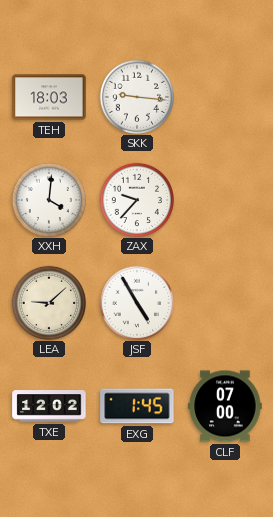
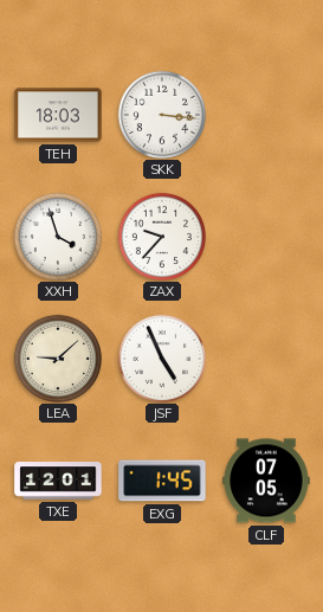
SKK: 9:16 -> 3:16
XXH: 4:01 -> 3:57
JSF: 4:55 -> 4:56
TXE: 12:02 -> 12:01
CLF: 07:00 -> 07:05
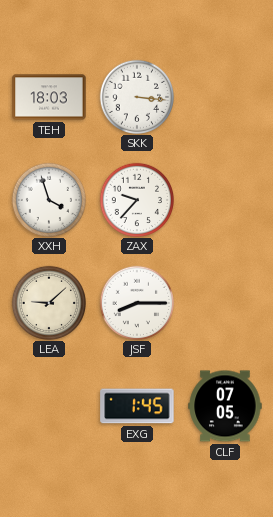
JSF: 4:56 -> 8:15
TXE: 12:01 -> none
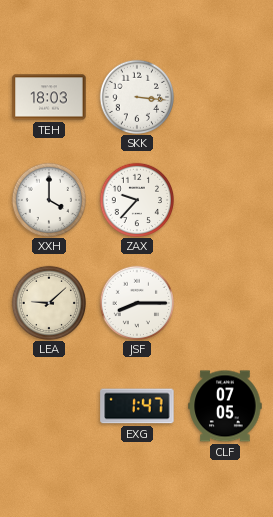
XXH: 3:57 -> 4:00
EXG: 1:45 -> 1:47
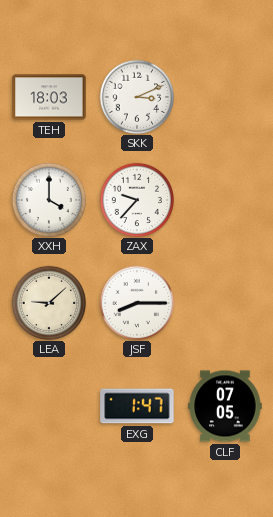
SKK: 3:16 -> 3:11
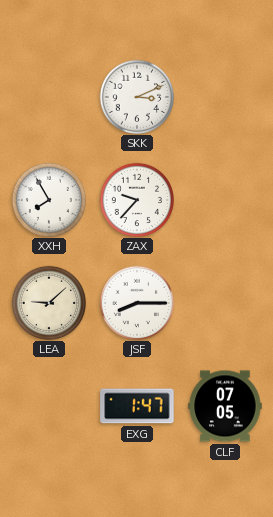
TEH: 18:03 -> none
XXH: 4:00 -> 7:55
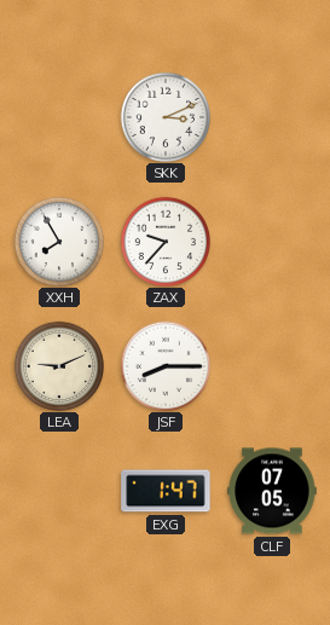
LEA: 9:08 -> 9:11
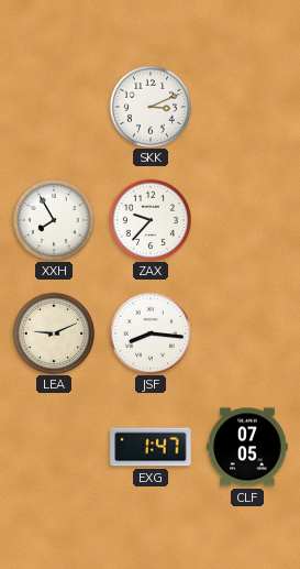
JSF: 8:15 -> 8:16
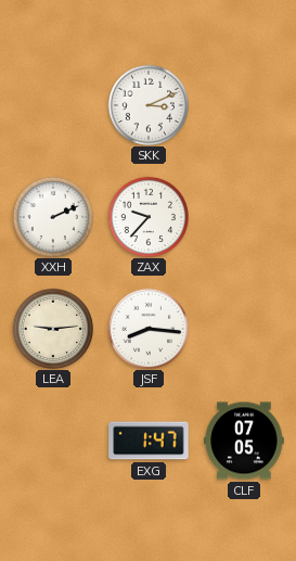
XXH: 7:55 -> 2:11
LEA: 9:11 -> 9:14
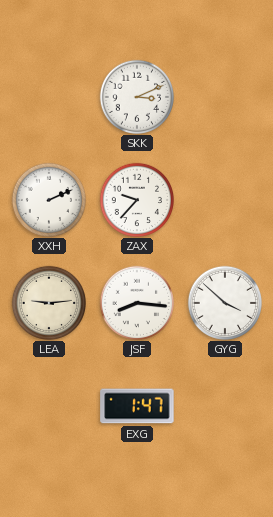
GYG: none -> 3:52
CLF: 07:05 -> none
